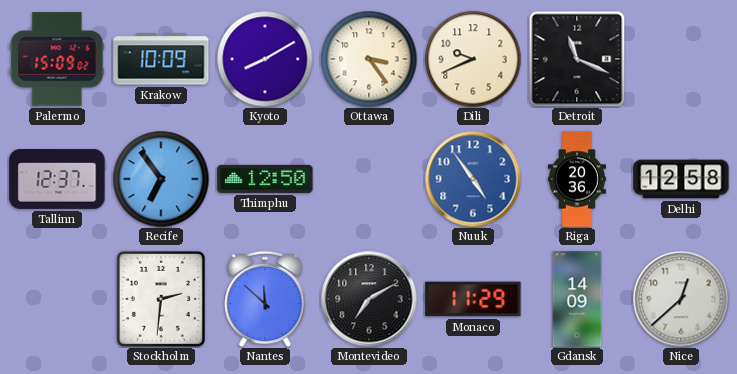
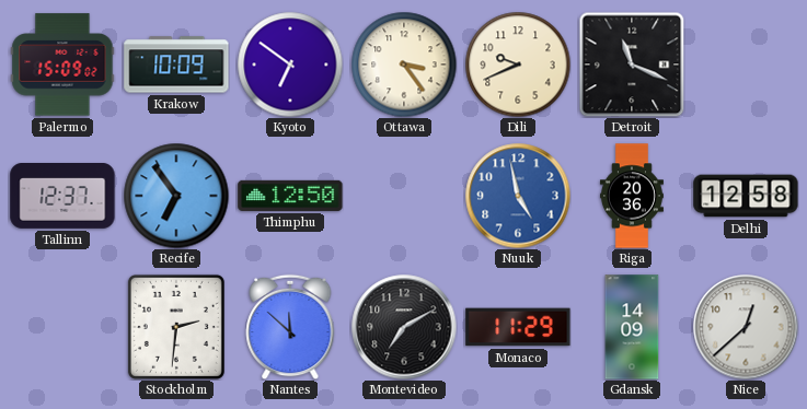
Kyoto: 8:10 -> 6:51
Nuuk: 4:54 -> 4:58
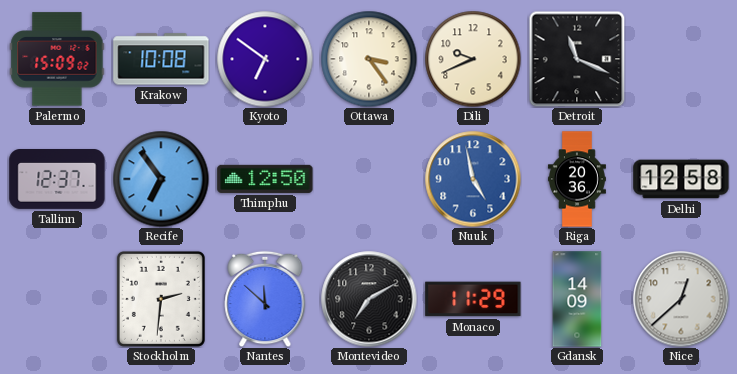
Krakow: 10:09 -> 10:08
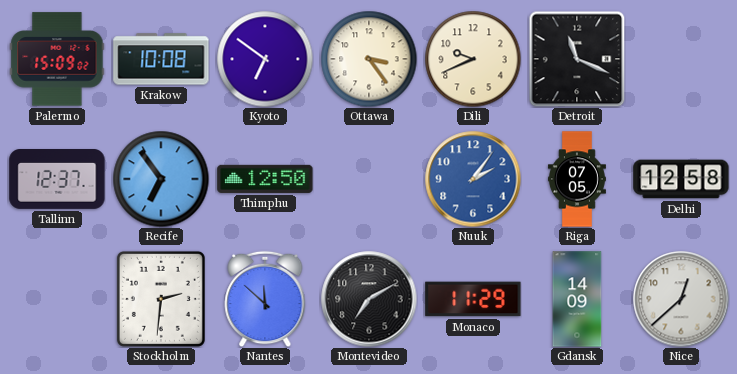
Nuuk: 4:58 -> 2:06
Riga: 20:36 -> 07:05
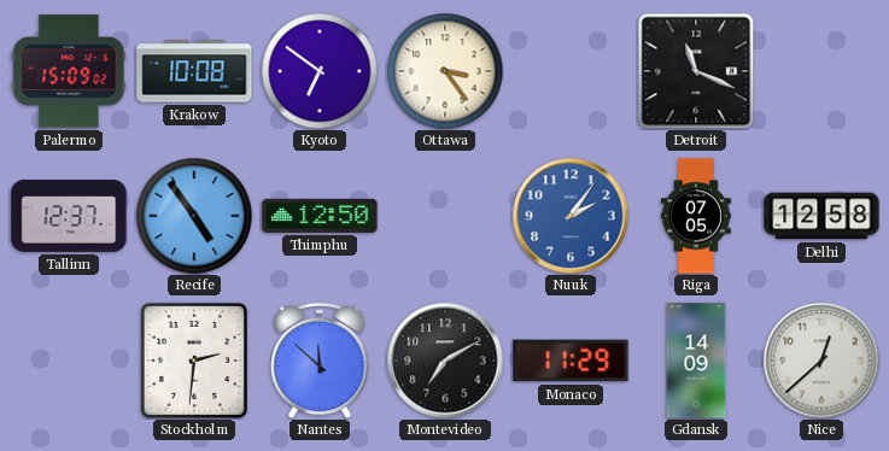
Dili: 9:41 -> none
Recife: 6:54 -> 4:54
